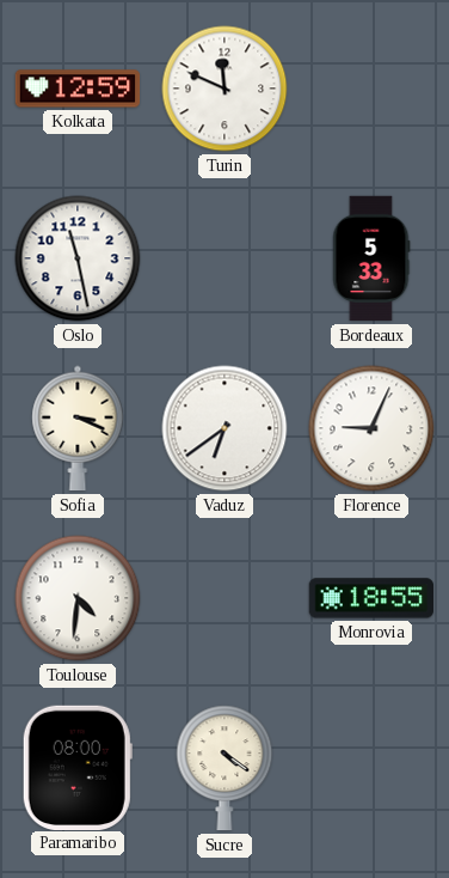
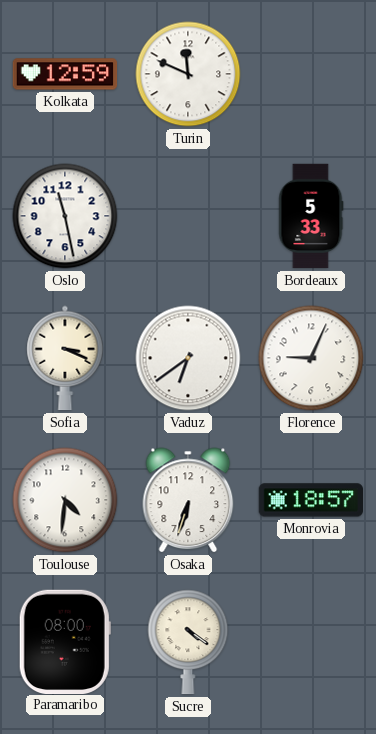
Osaka: none -> 6:33
Monrovia: 18:55 -> 18:57
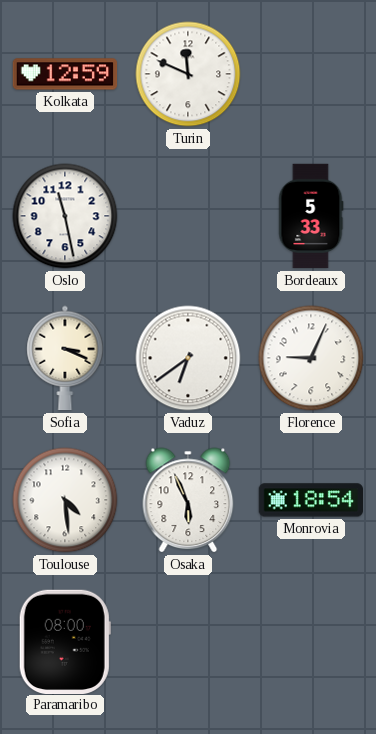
Toulouse: 4:31 -> 4:29
Osaka: 6:33 -> 5:56
Monrovia: 18:57 -> 18:54
Sucre: 4:21 -> none
